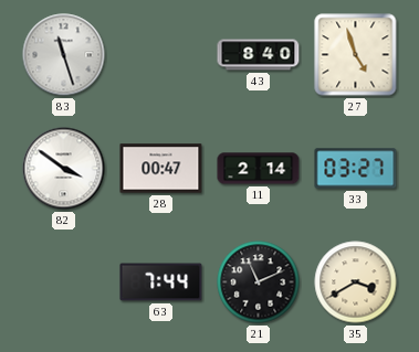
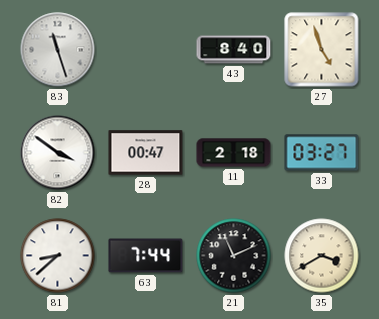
11: 2:14 -> 2:18
81: none -> 8:38
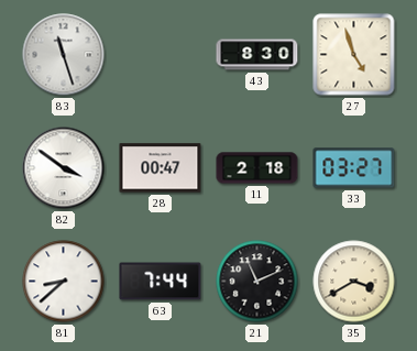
43: 8:40 -> 8:30
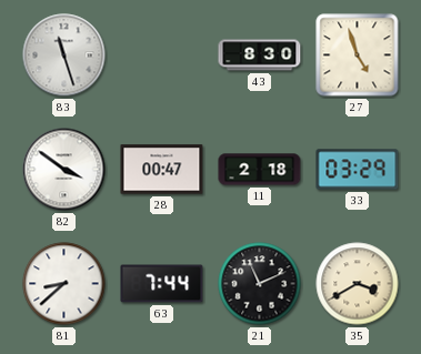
33: 03:27 -> 03:29
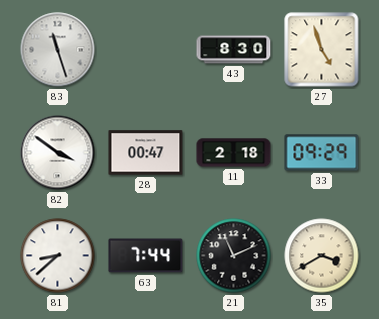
33: 03:29 -> 09:29
